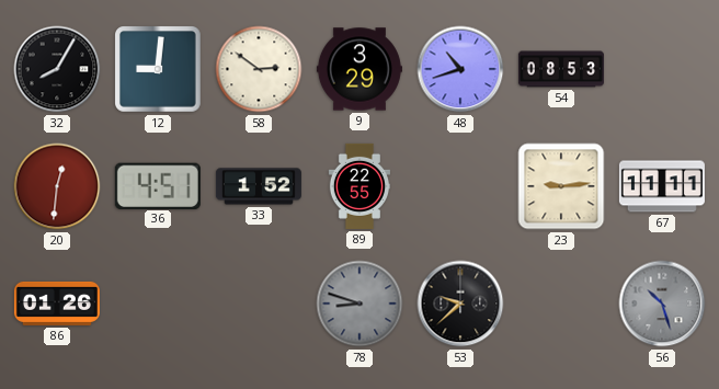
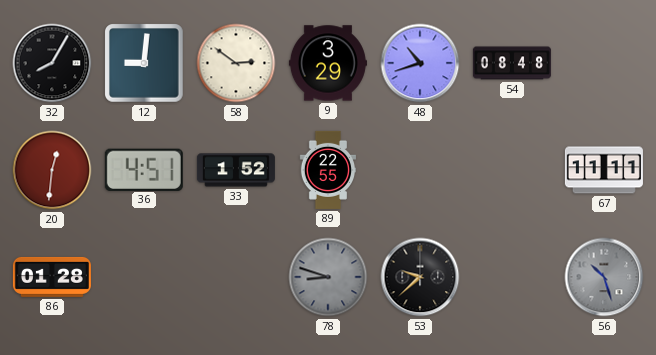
54: 08:53 -> 08:48
23: 9:14 -> none
86: 01:26 -> 01:28
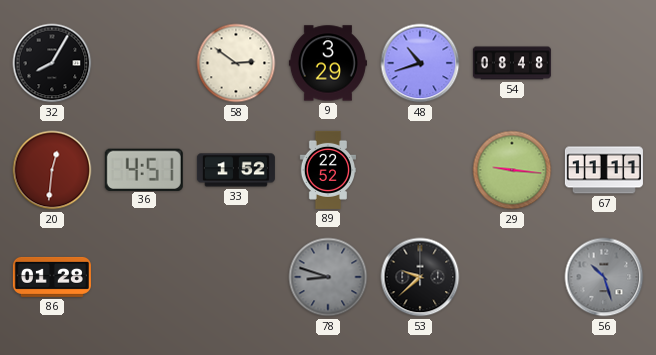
12: 9:01 -> none
89: 22:55 -> 22:52
29: none -> 9:16
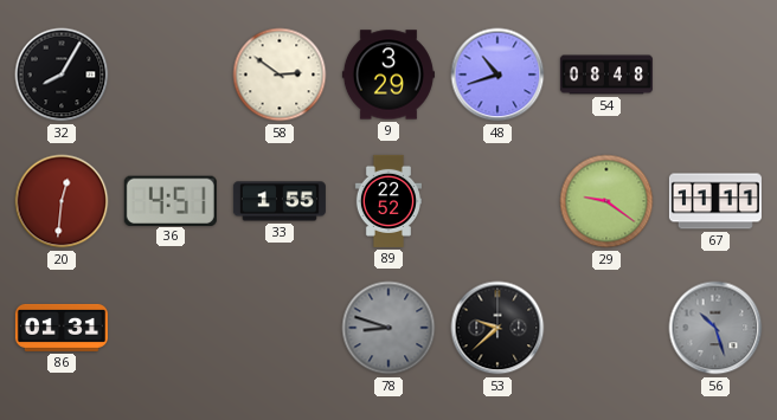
33: 1:52 -> 1:55
29: 9:16 -> 9:21
86: 01:28 -> 01:31
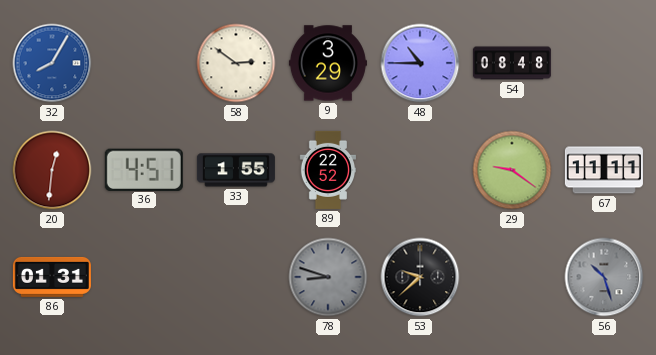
32 dial: black -> blue
48: 10:42 -> 10:45
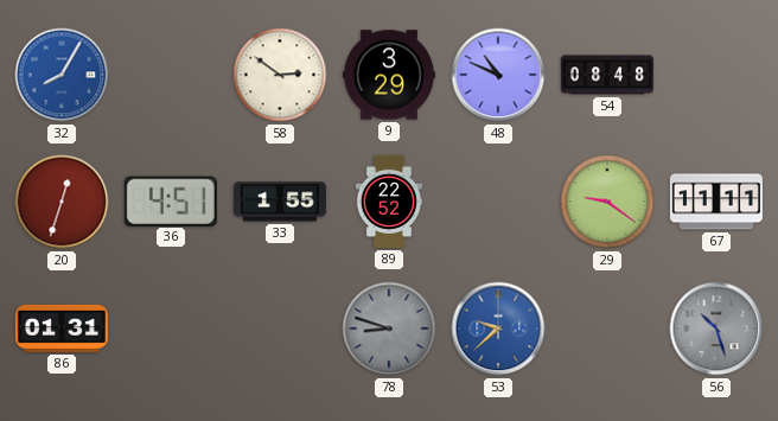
48: 10:45 -> 10:49
20: 12:31 -> 12:33
53 dial: black -> blue
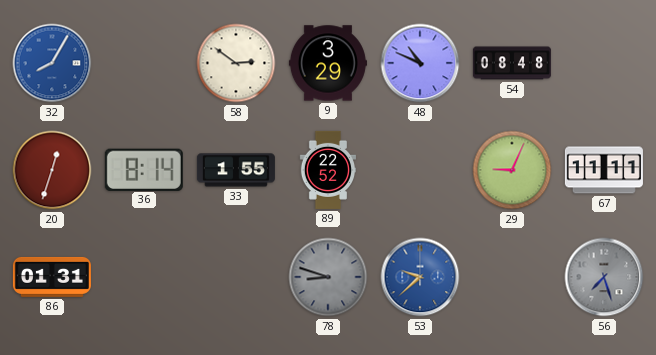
36: 4:51 -> 8:14
29: 9:21 -> 9:04
56: 10:27 -> 7:27
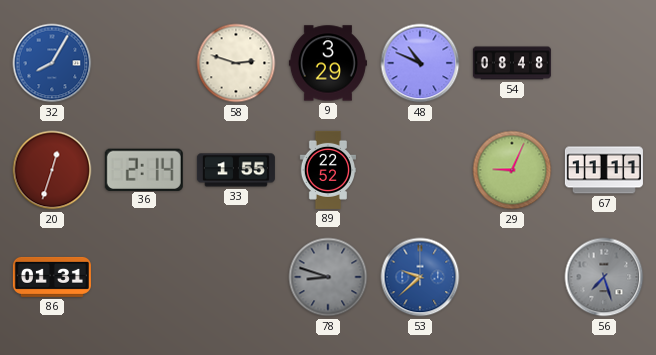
58: 2:51 -> 2:48
36: 8:14 -> 2:14
